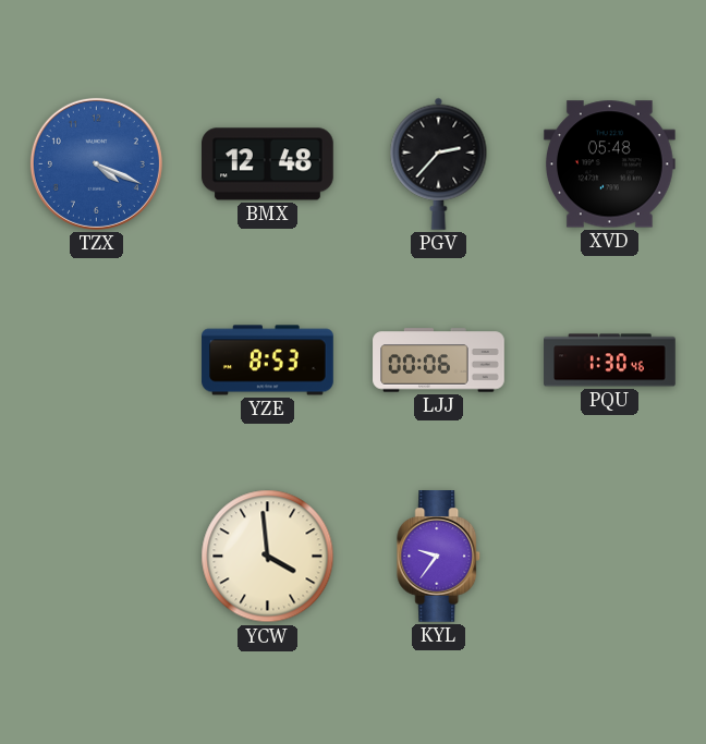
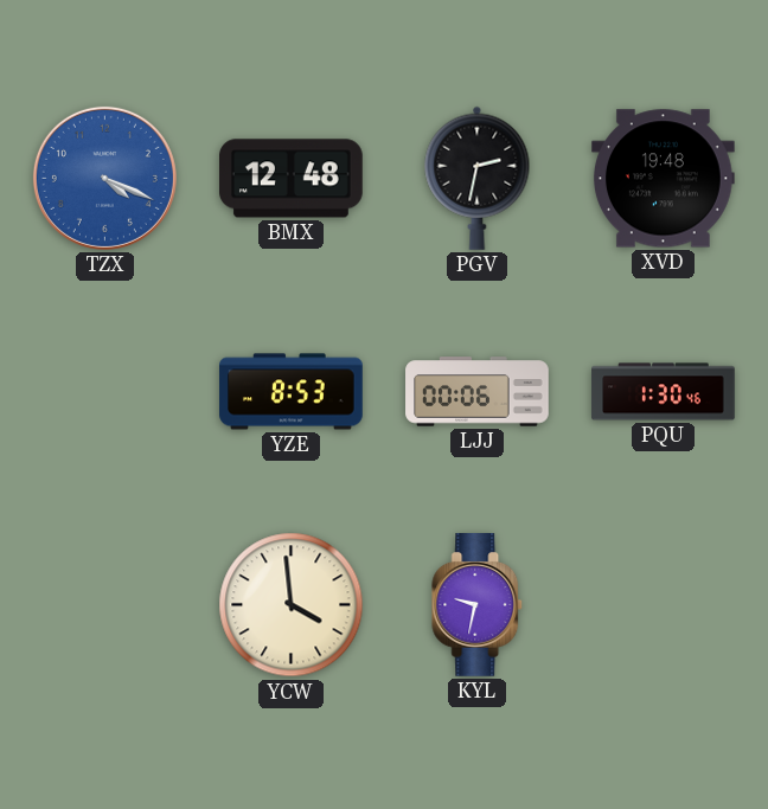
PGV: 2:37 -> 2:32
XVD: 05:48 -> 19:48
KYL: 9:36 -> 9:32
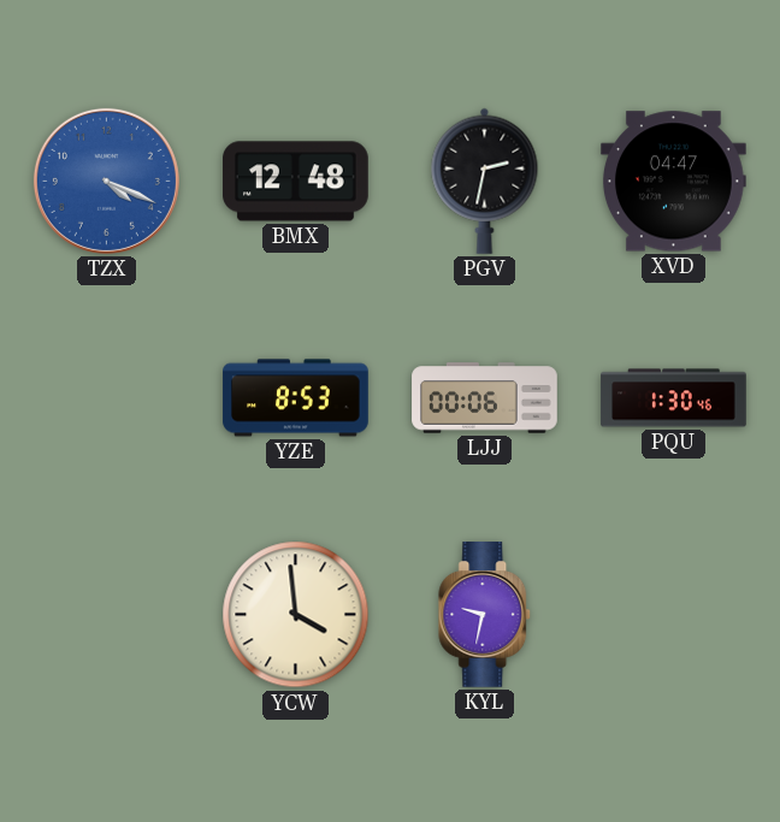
XVD: 19:48 -> 04:47
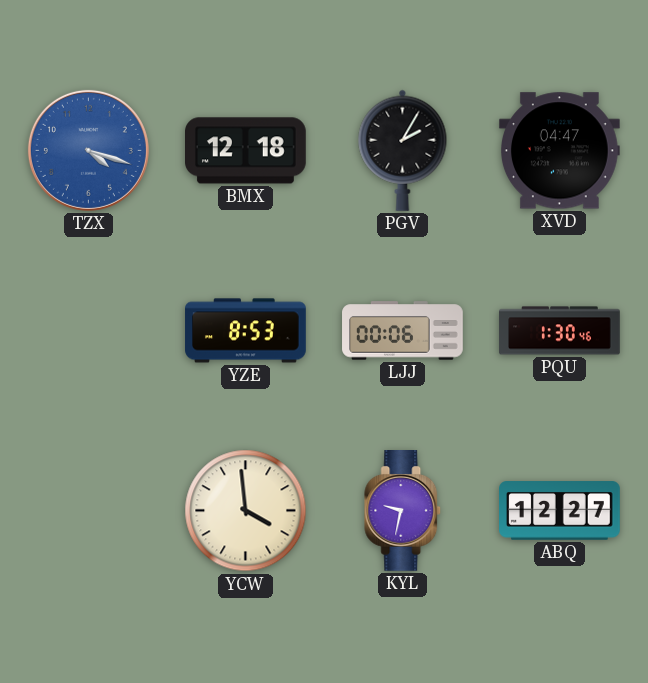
TZX: 4:19 -> 4:18
BMX: 12:48 -> 12:18
PGV: 2:32 -> 2:05
ABQ: none -> 12:27
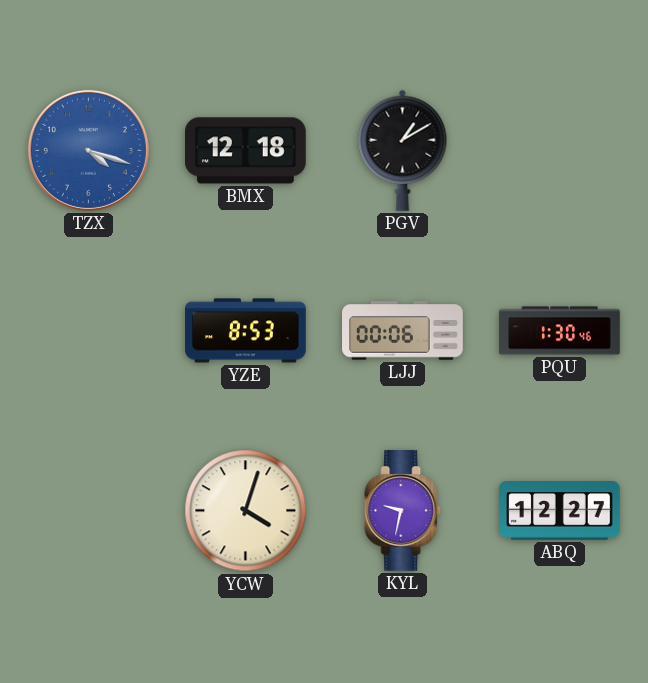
PGV: 2:05 -> 1:10
XVD: 04:47 -> none
YCW: 3:59 -> 4:03
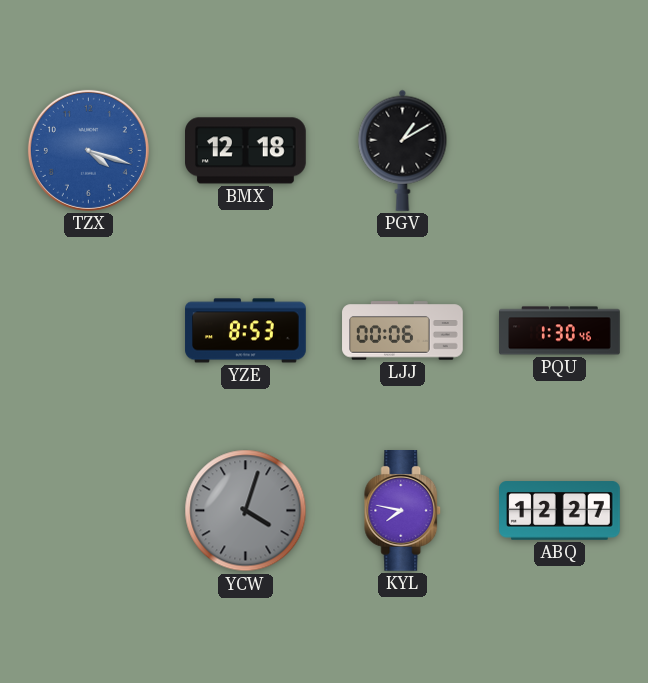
YCW dial: cream -> grey
KYL: 9:32 -> 7:47
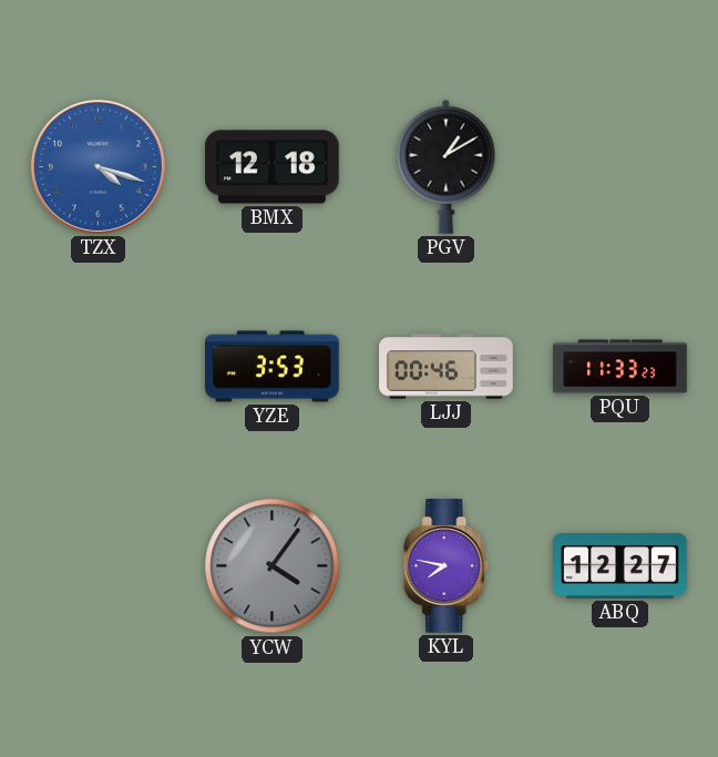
YZE: 8:53 -> 3:53
LJJ: 00:06 -> 00:46
PQU: 1:30 -> 11:33
YCW: 4:03 -> 4:06
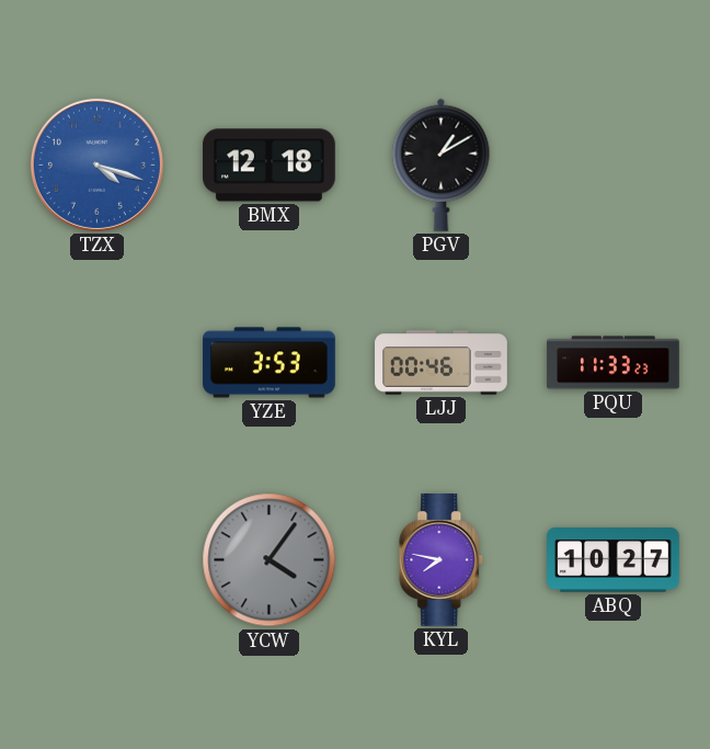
ABQ: 12:27 -> 10:27
